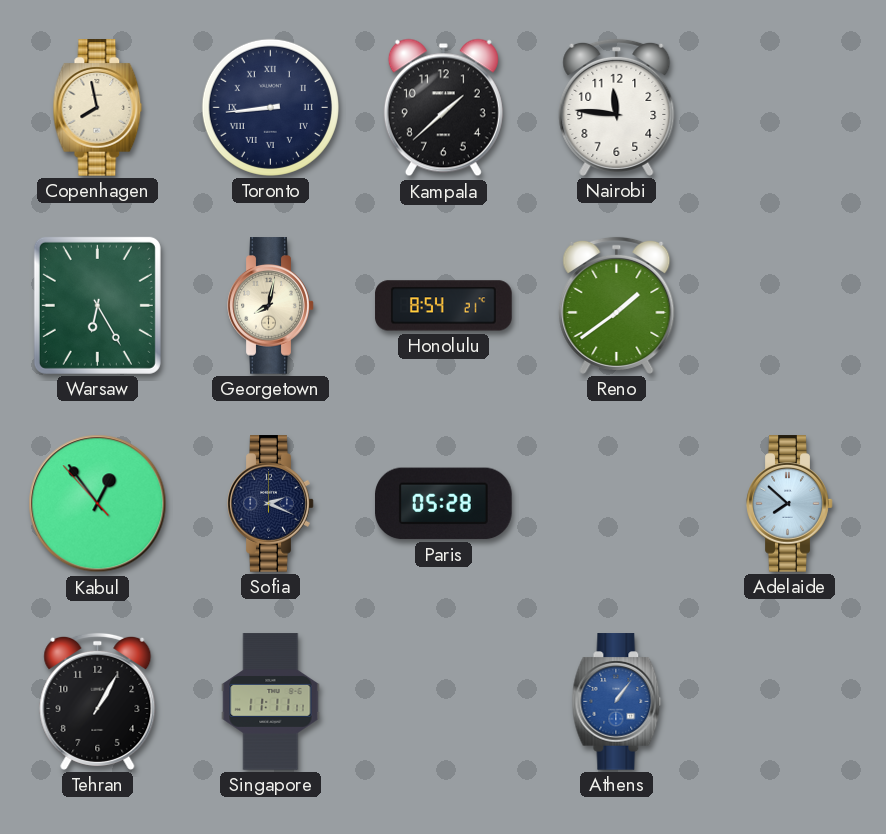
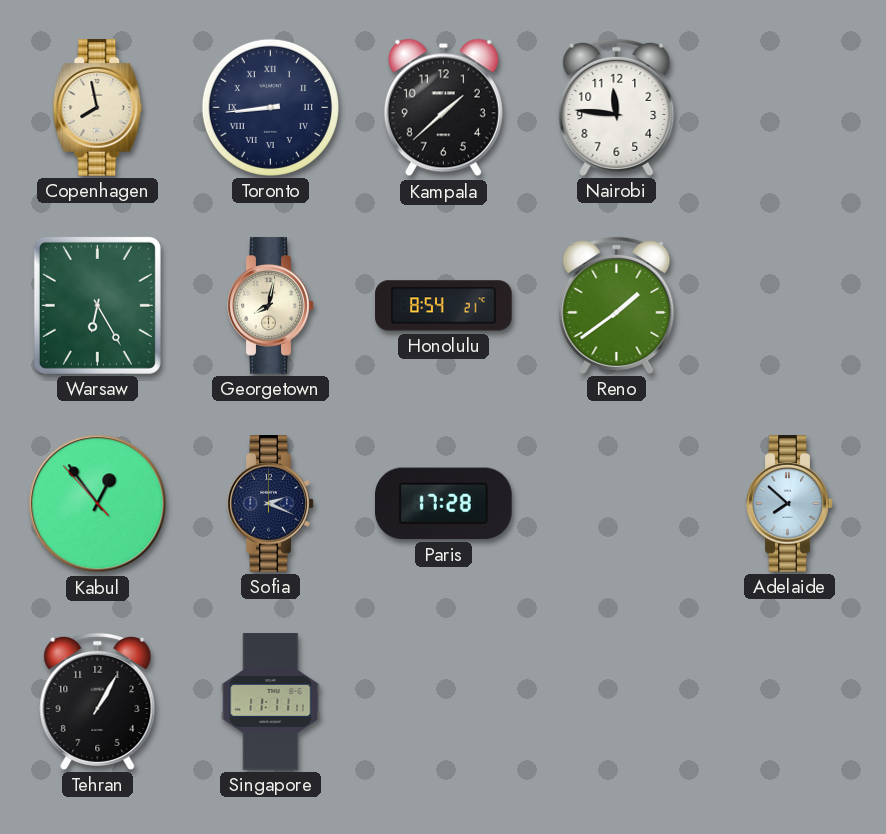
Paris: 05:28 -> 17:28
Athens: 1:06 -> none
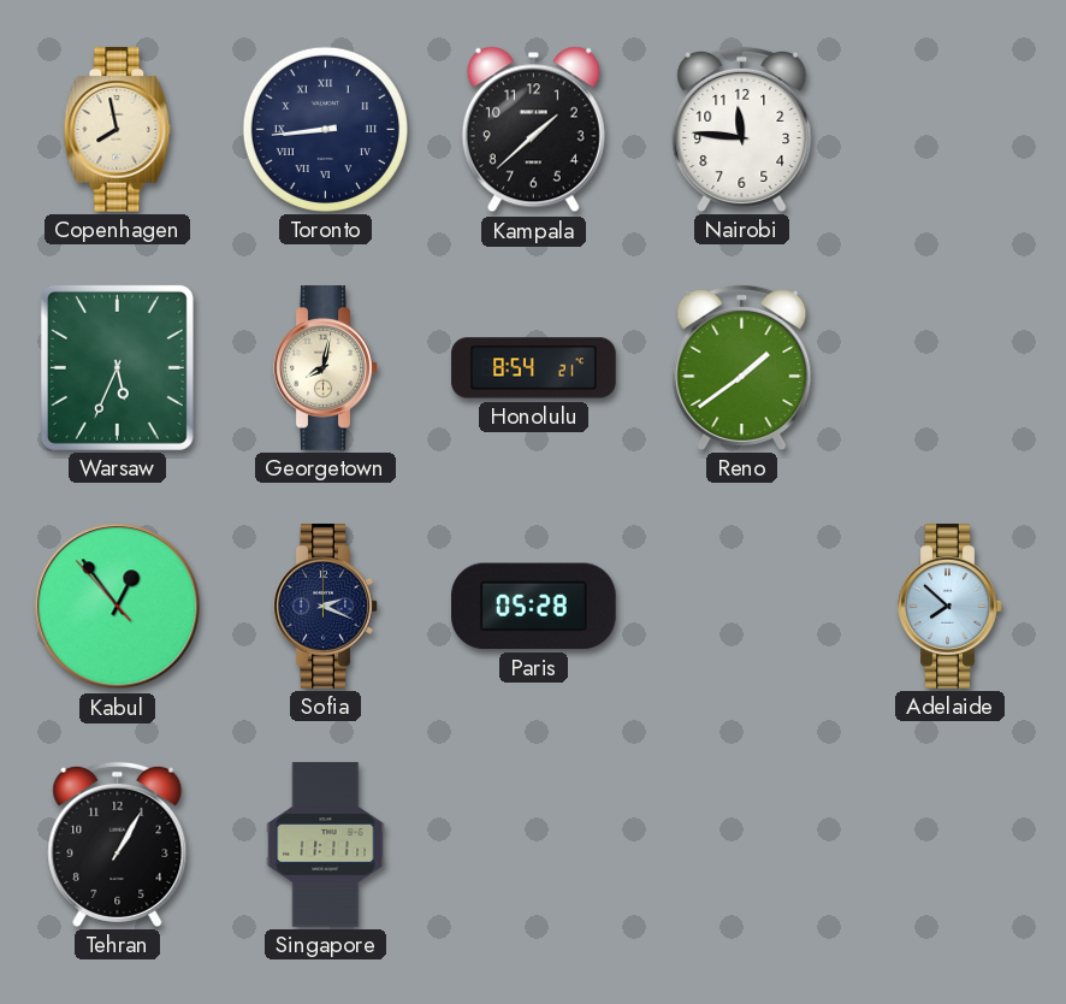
Warsaw: 6:25 -> 5:34
Paris: 17:28 -> 05:28
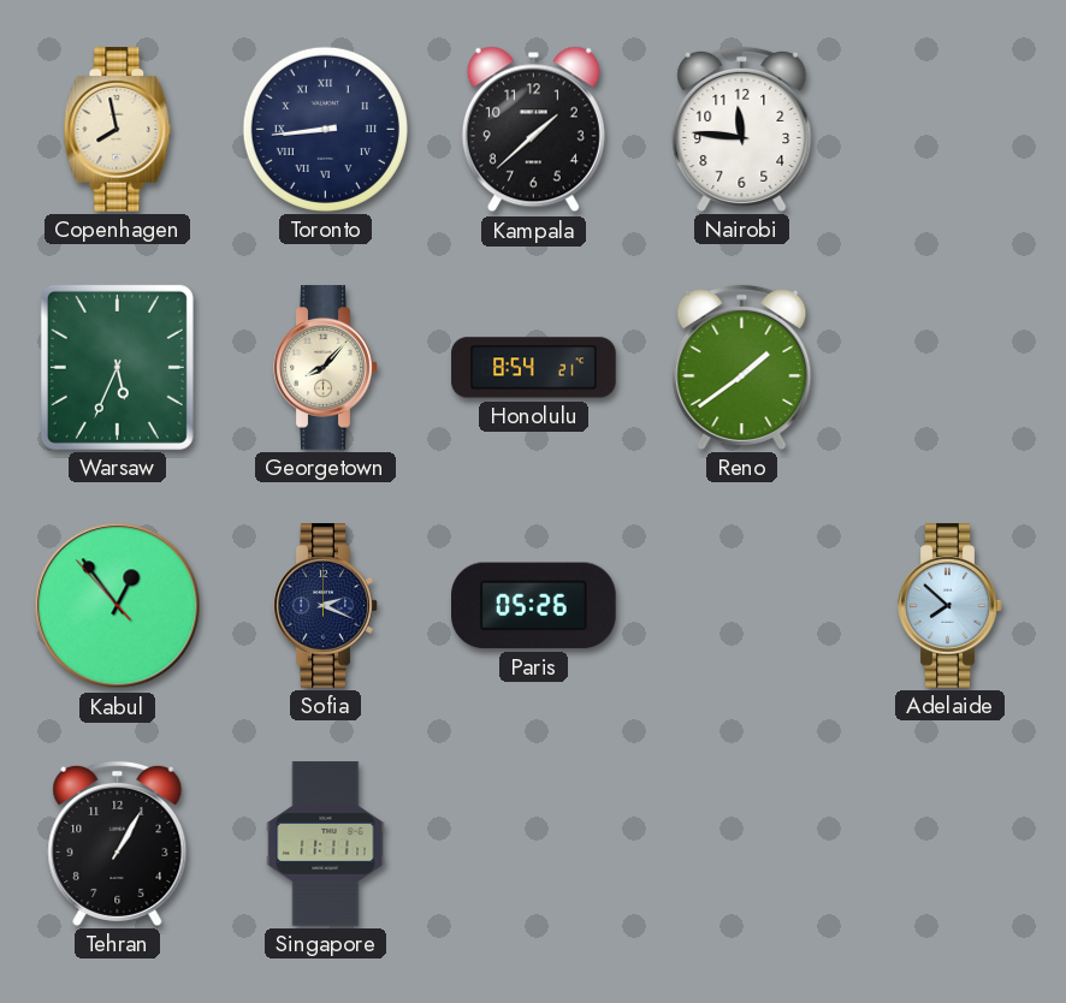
Georgetown: 8:02 -> 8:07
Paris: 05:28 -> 05:26
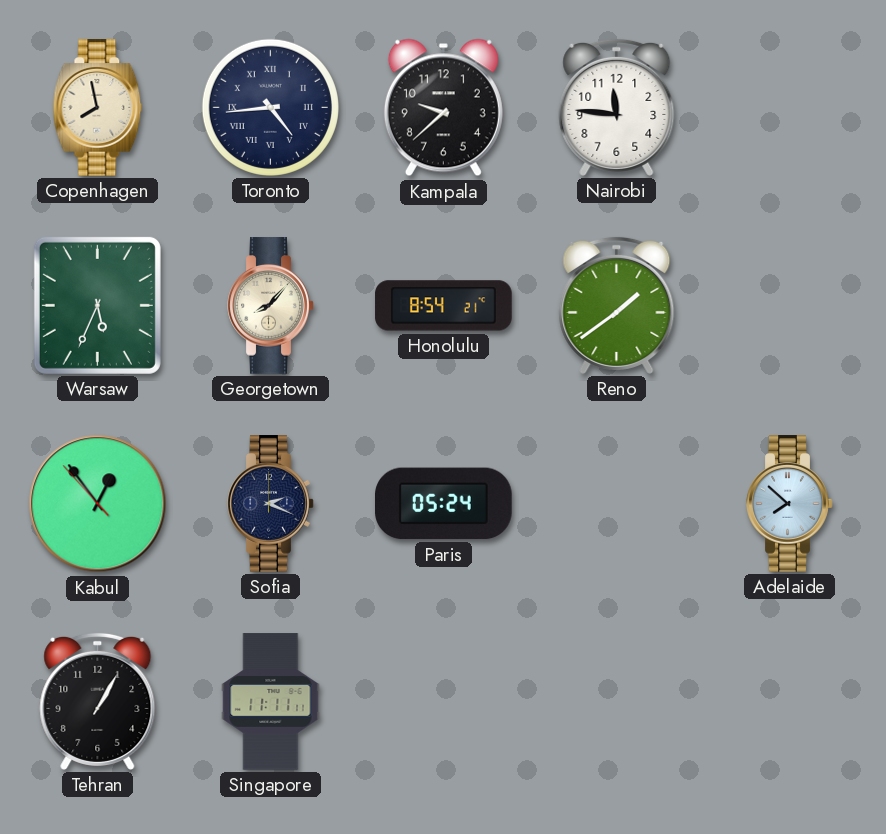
Toronto: 8:44 -> 4:44
Kampala: 1:38 -> 9:38
Paris: 05:26 -> 05:24
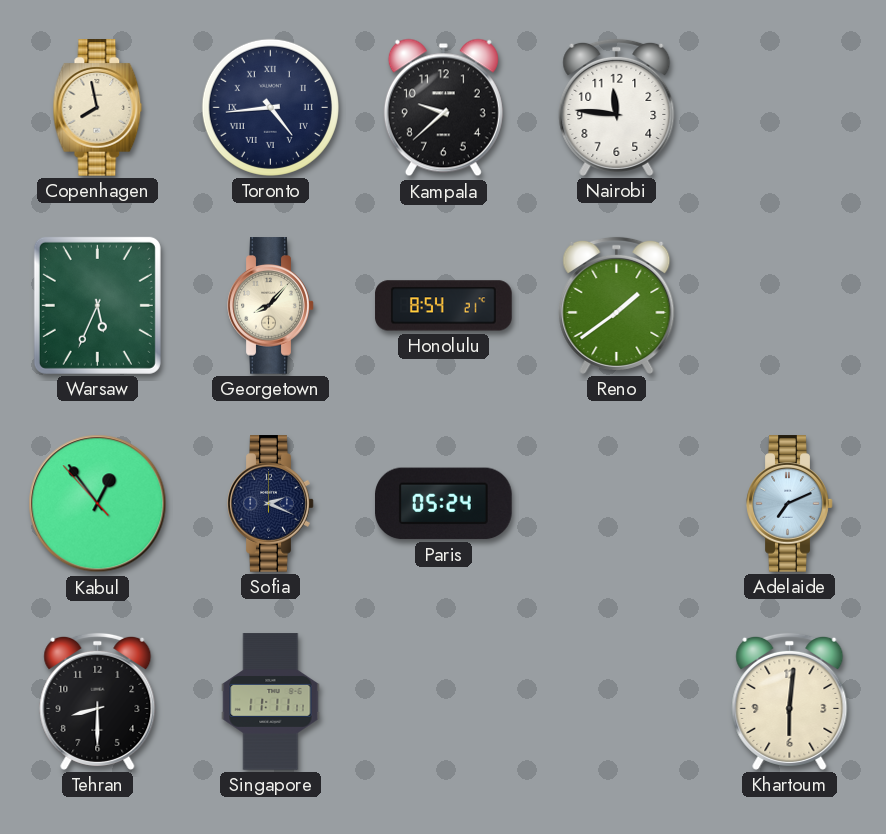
Adelaide: 7:52 -> 7:11
Tehran: 1:05 -> 8:30
Khartoum: none -> 6:01
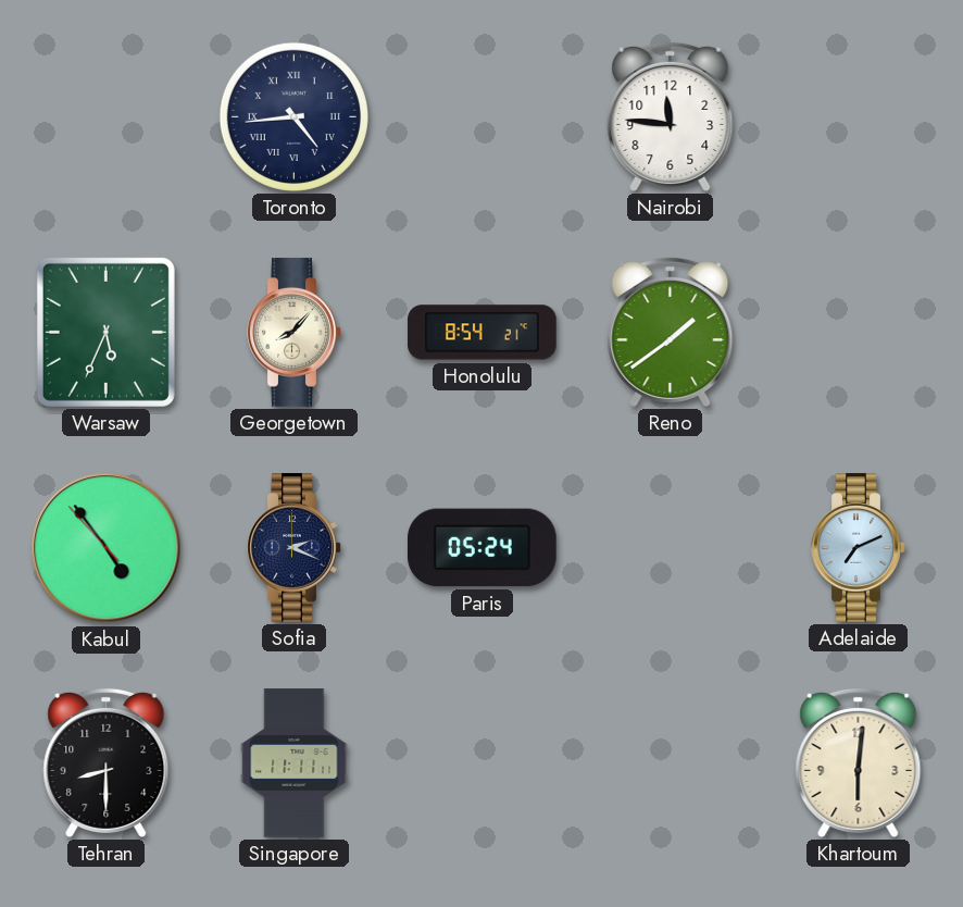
Copenhagen: 7:58 -> none
Kampala: 9:38 -> none
Kabul: 12:53 -> 4:53
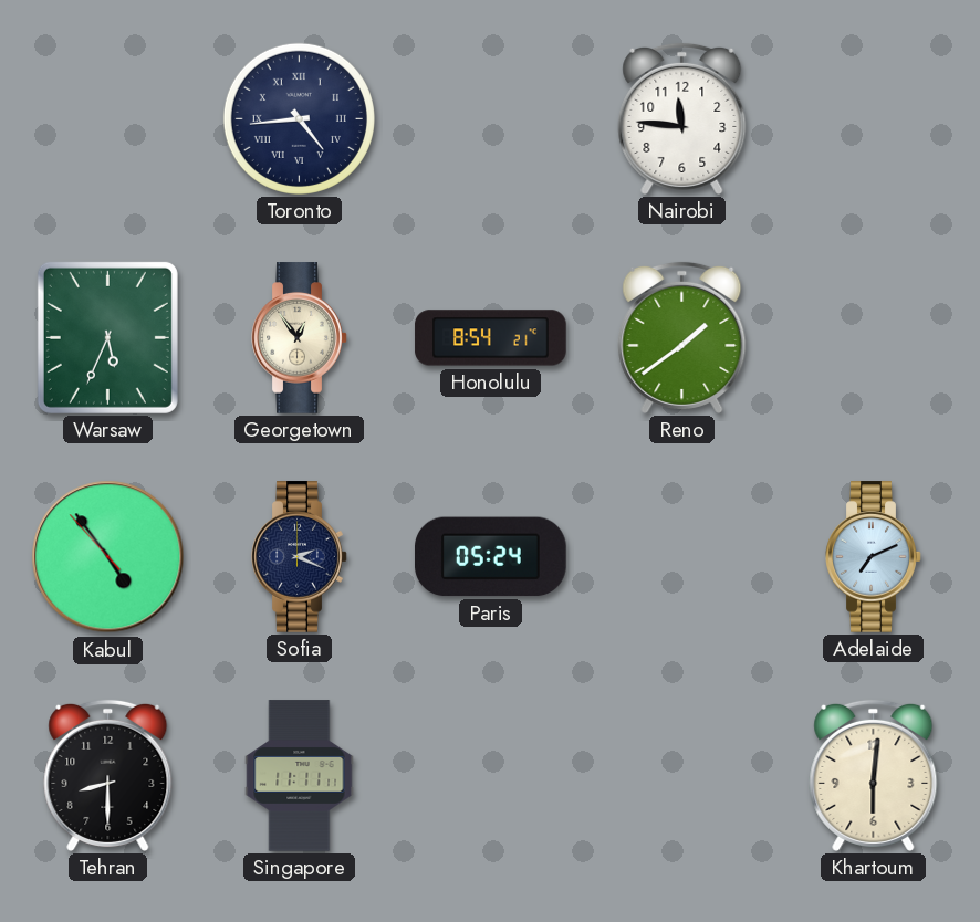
Georgetown: 8:07 -> 12:54
